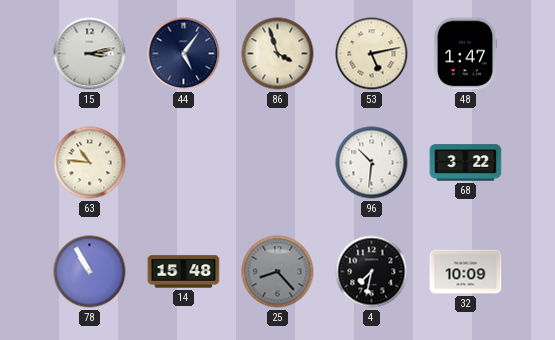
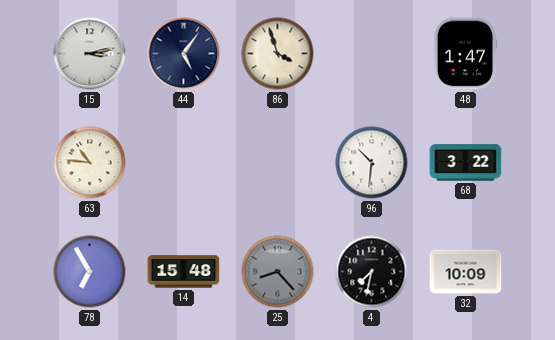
53: 5:13 -> none
78: 10:55 -> 6:55
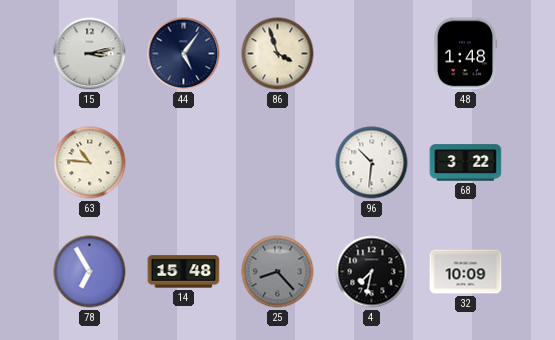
48: 1:47 -> 1:48
